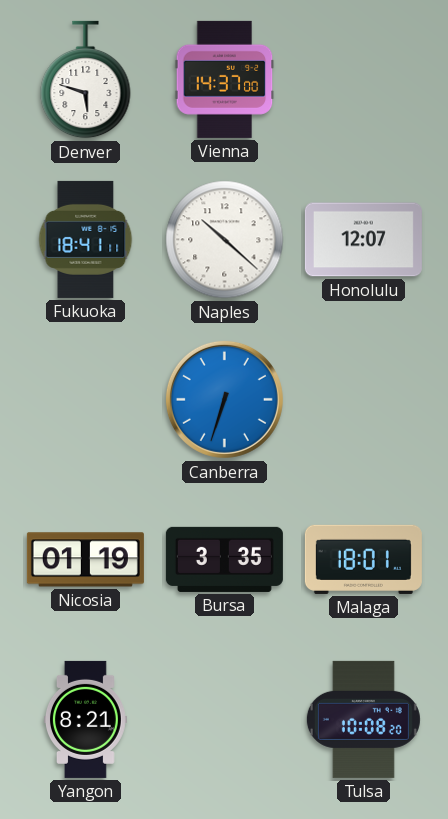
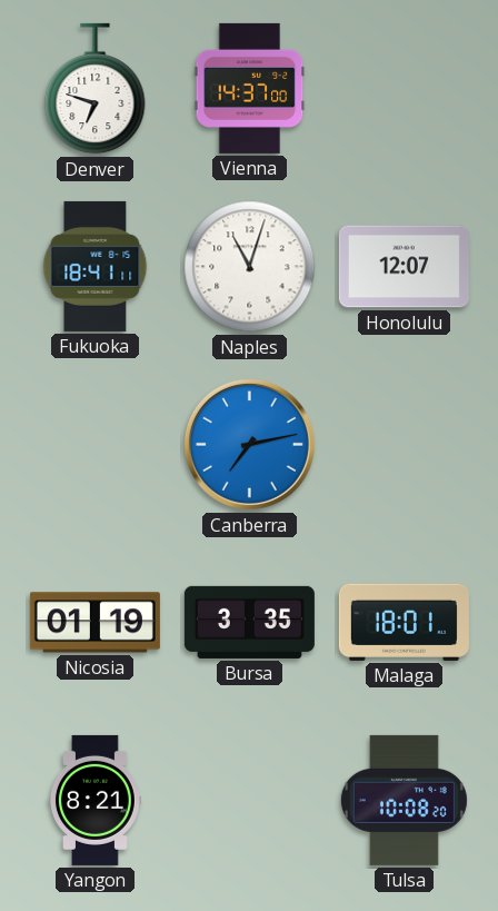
Denver: 5:48 -> 6:48
Naples: 10:22 -> 11:03
Canberra: 6:33 -> 7:13
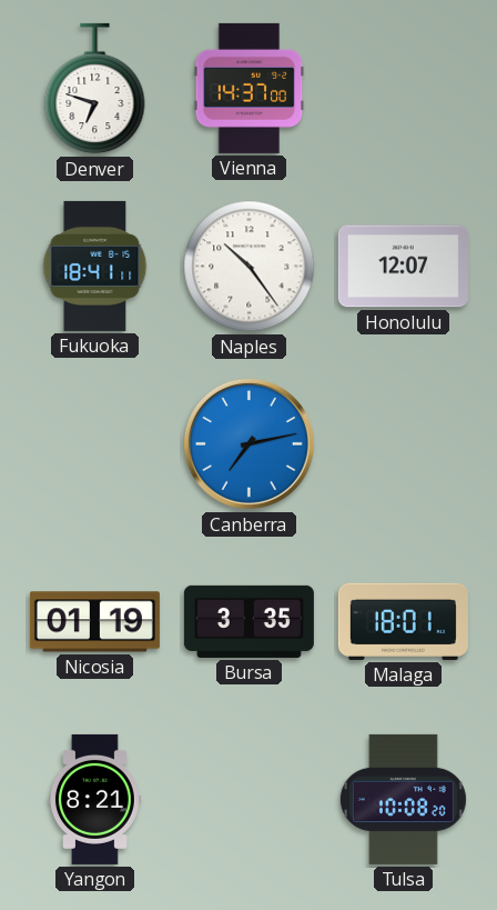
Naples: 11:03 -> 10:24
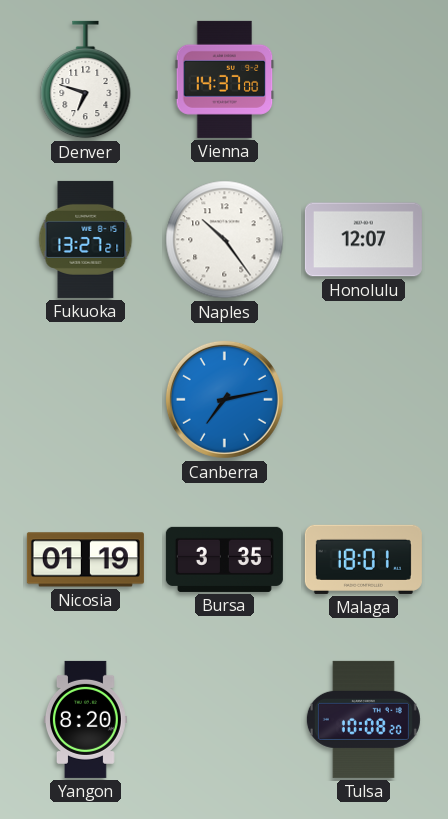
Fukuoka: 18:41 -> 13:27
Yangon: 8:21 -> 8:20
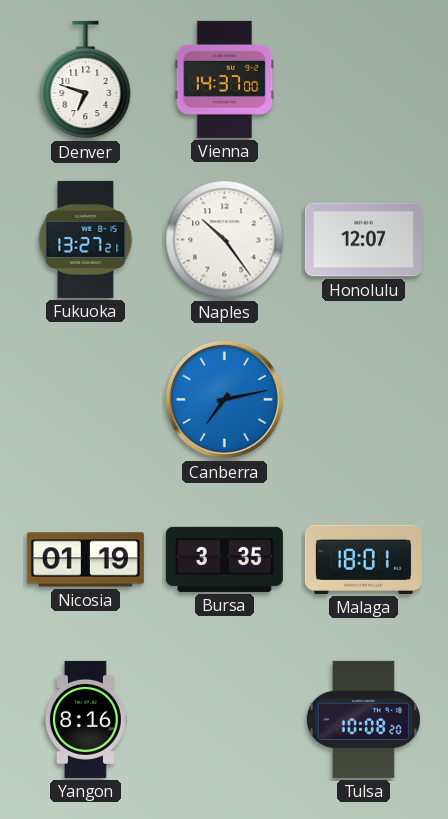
Yangon: 8:20 -> 8:16
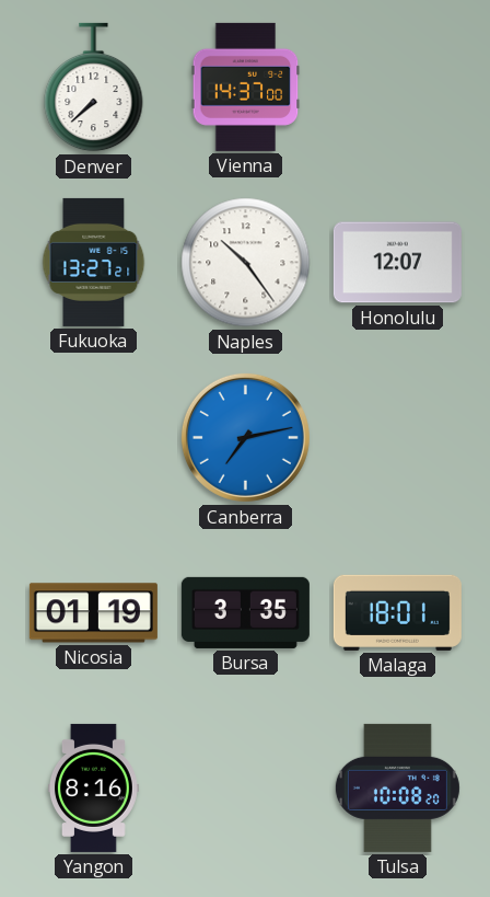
Denver: 6:48 -> 7:38
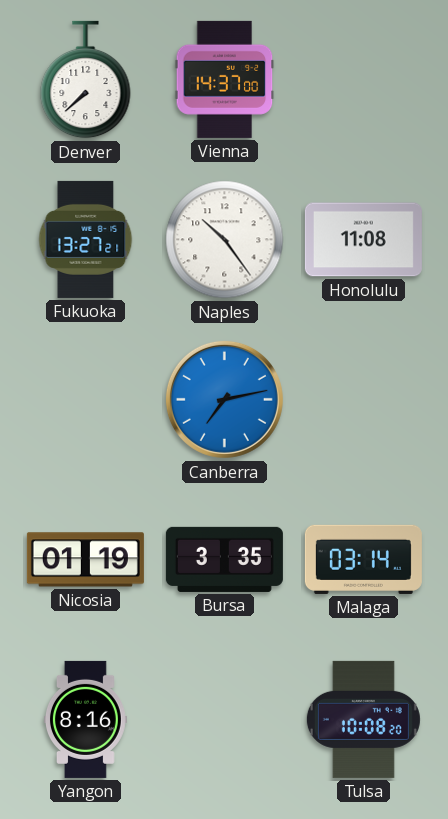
Honolulu: 12:07 -> 11:08
Malaga: 18:01 -> 03:14
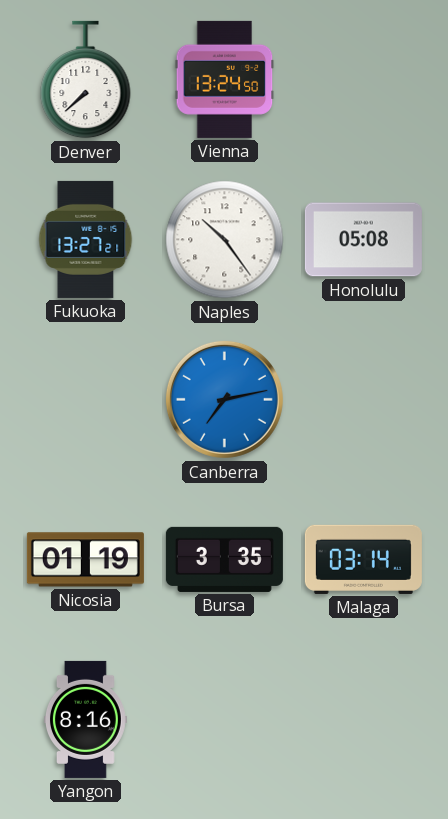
Vienna: 14:37 -> 13:24
Honolulu: 11:08 -> 05:08
Tulsa: 10:08 -> none
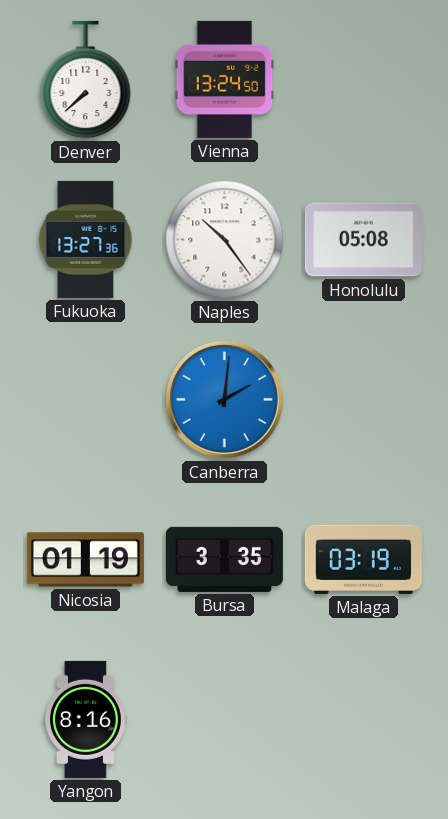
Fukuoka: 13:27:21 -> 13:27:36
Canberra: 7:13 -> 2:01
Malaga: 03:14 -> 03:19
